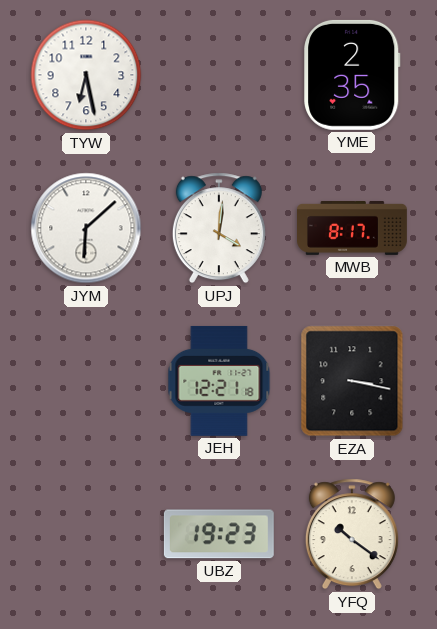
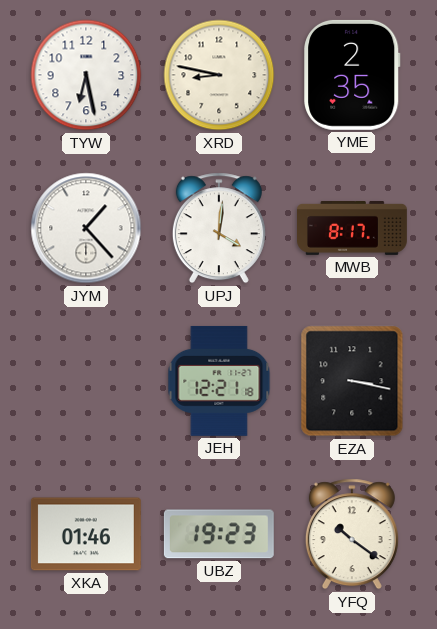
XRD: none -> 8:47
JYM: 6:08 -> 1:23
XKA: none -> 01:46
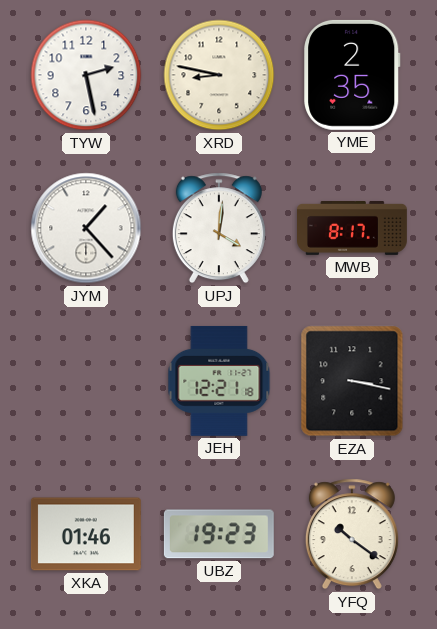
TYW: 6:28 -> 2:28
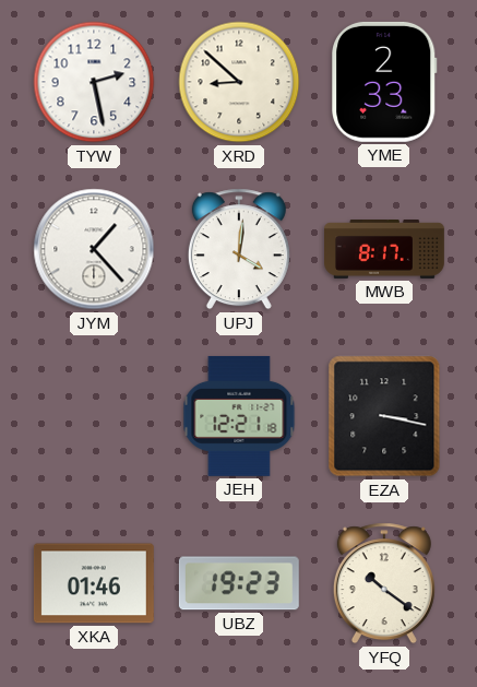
XRD: 8:47 -> 8:52
YME: 2:35 -> 2:33
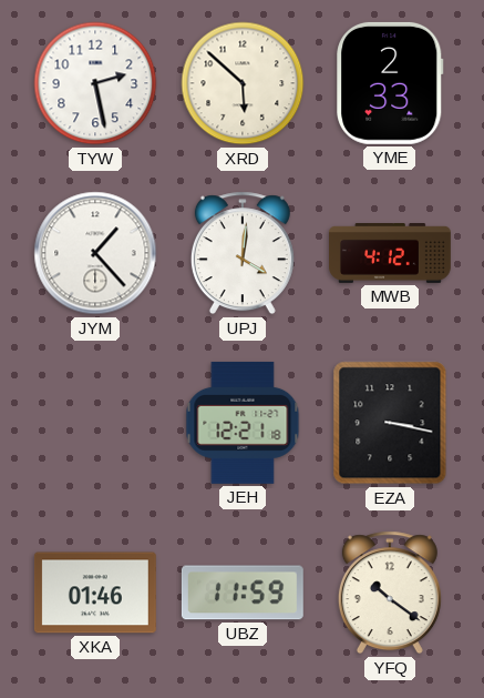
XRD: 8:52 -> 5:52
MWB: 8:17 -> 4:12
UBZ: 19:23 -> 11:59
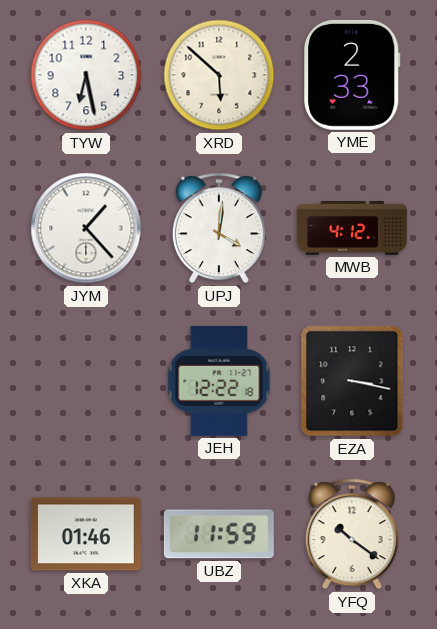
TYW: 2:28 -> 6:28
JEH: 12:21 -> 12:22
